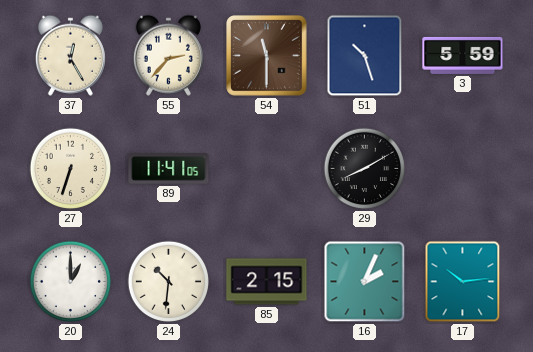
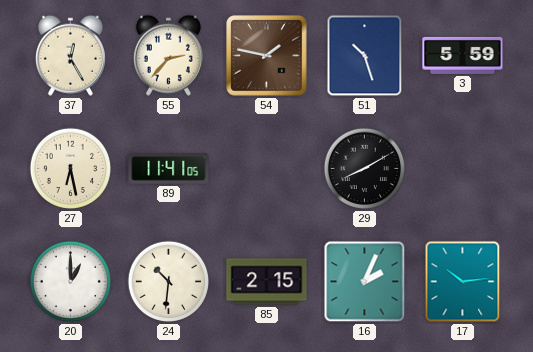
54: 11:30 -> 1:47
27: 6:33 -> 6:28
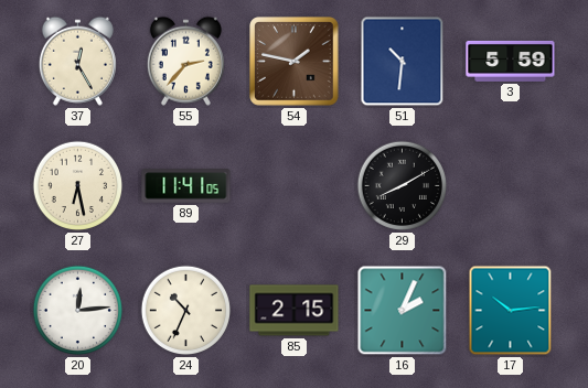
51: 10:27 -> 10:31
20: 1:00 -> 12:14
24: 10:31 -> 10:34
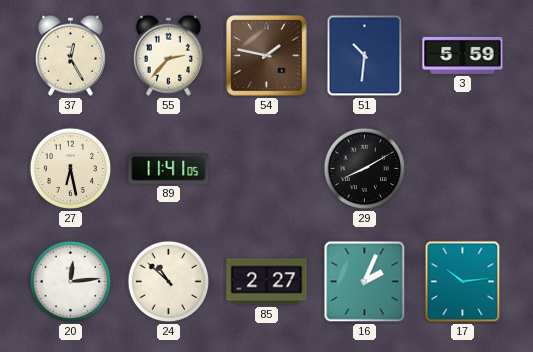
24: 10:34 -> 10:52
85: 2:15 -> 2:27
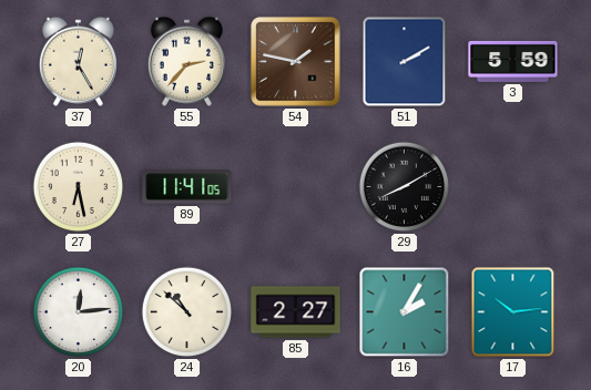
51: 10:31 -> 2:10
16: 2:04 -> 2:05
